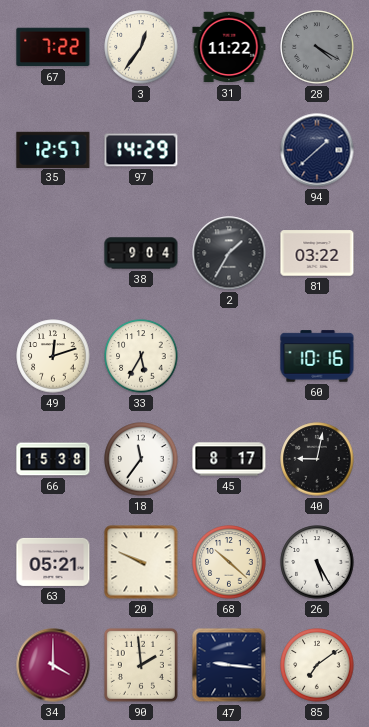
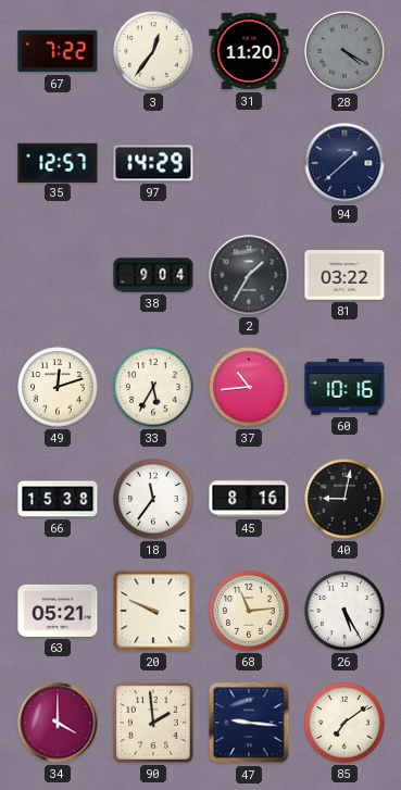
31: 11:22 -> 11:20
37: none -> 10:44
45: 8:17 -> 8:16
68: 10:22 -> 11:14
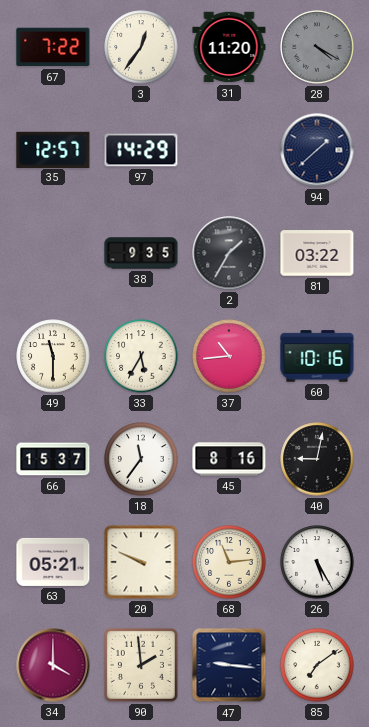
38: 9:04 -> 9:35
49: 12:12 -> 11:30
66: 15:38 -> 15:37
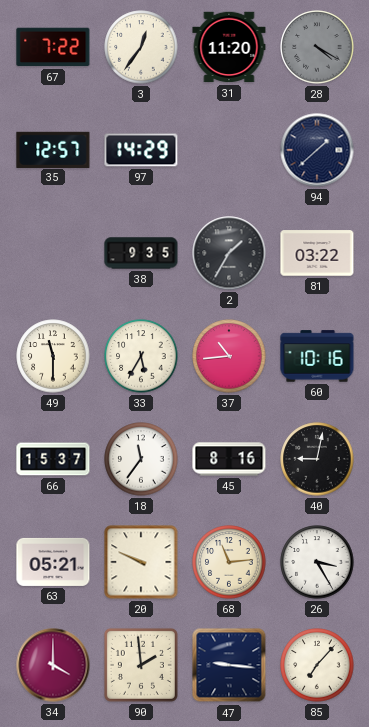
26: 5:25 -> 3:25
85: 7:09 -> 7:07
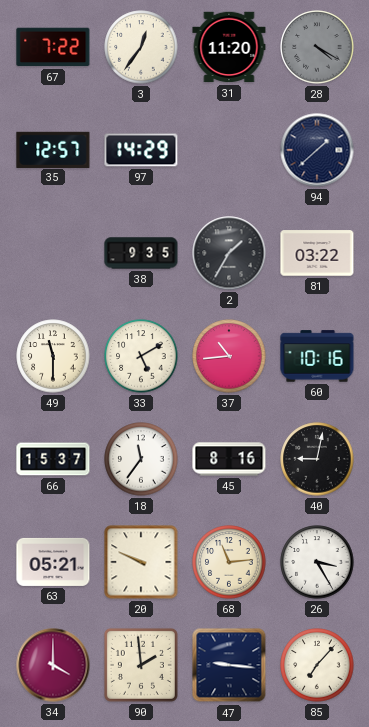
33: 5:35 -> 5:10
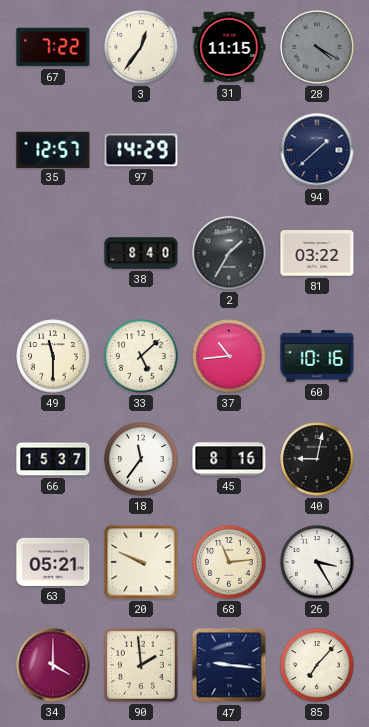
31: 11:20 -> 11:15
38: 9:35 -> 8:40
33: 5:10 -> 5:08
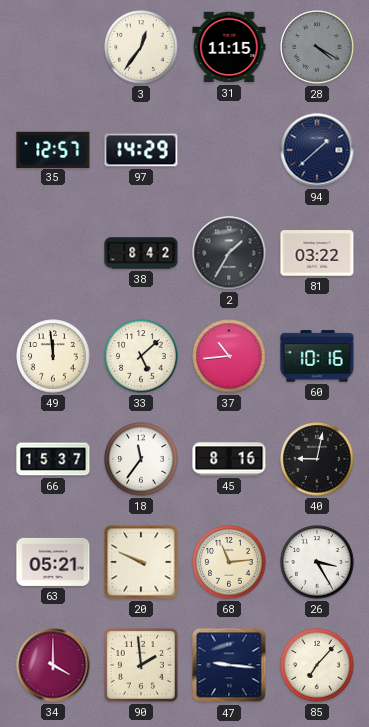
67: 7:22 -> none
38: 8:40 -> 8:42
49: 11:30 -> 11:59
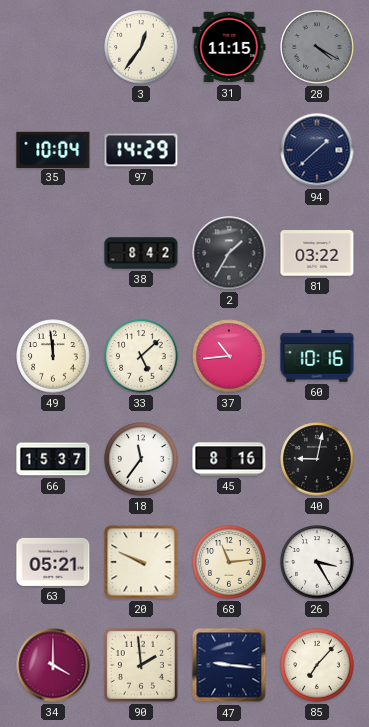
35: 12:57 -> 10:04
